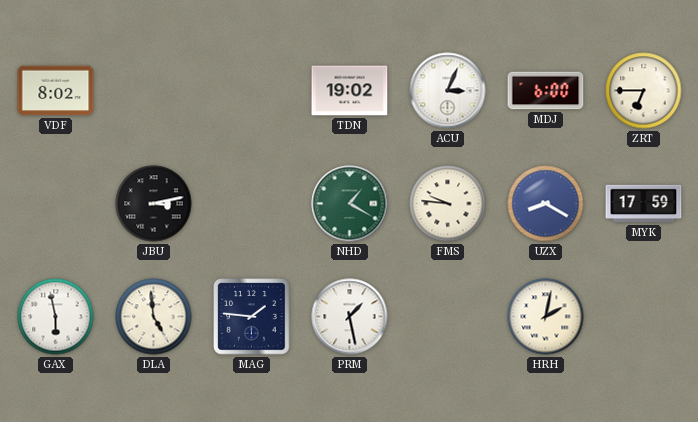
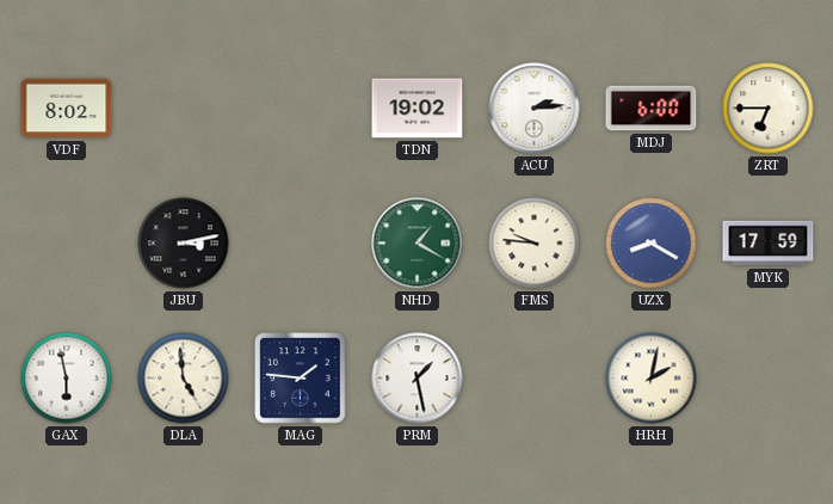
ACU: 3:04 -> 2:14
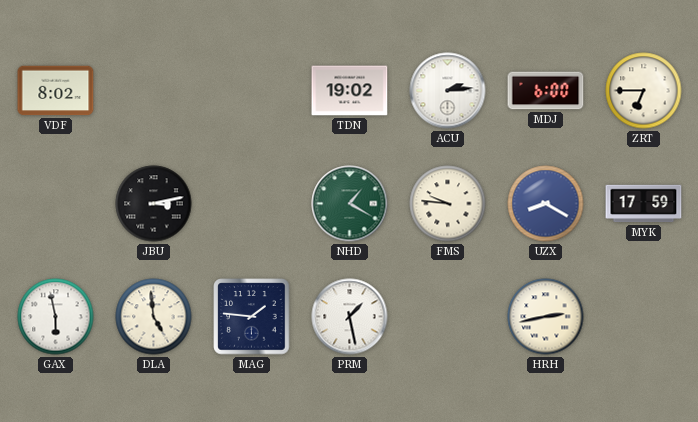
HRH: 2:02 -> 2:43
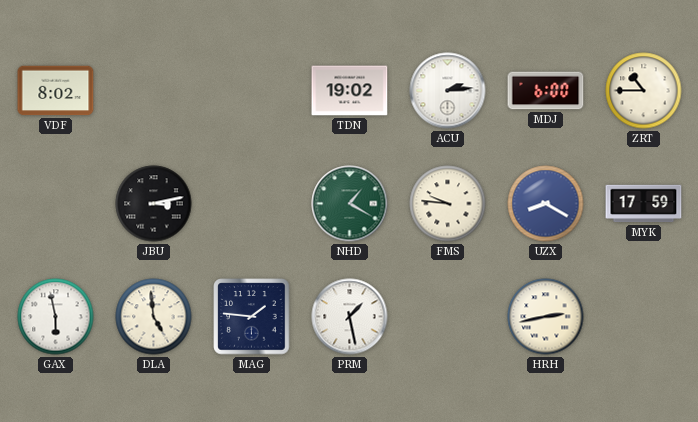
ZRT: 6:45 -> 10:45
